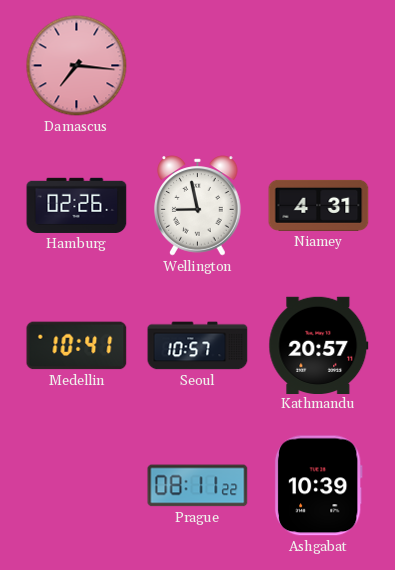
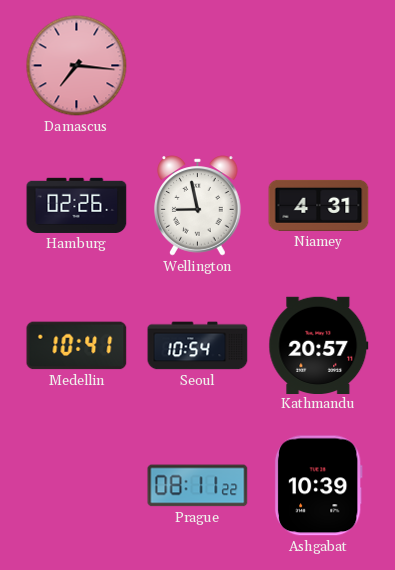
Seoul: 10:57 -> 10:54
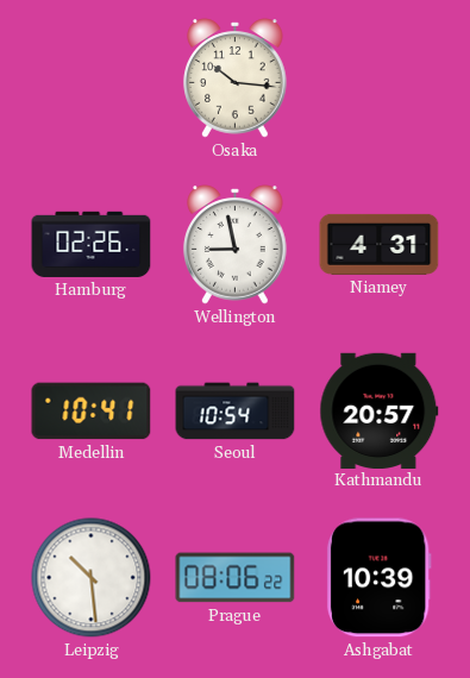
Damascus: 7:16 -> none
Osaka: none -> 10:16
Leipzig: none -> 10:29
Prague: 08:11 -> 08:06
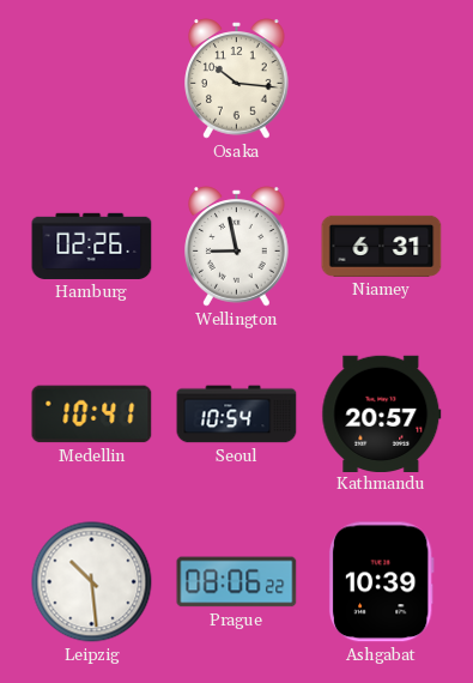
Niamey: 4:31 -> 6:31
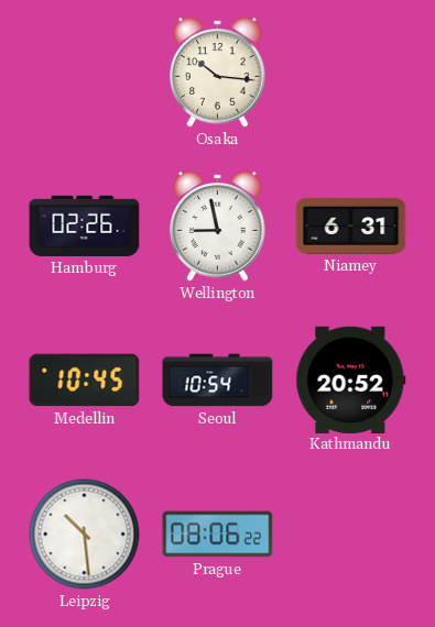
Medellin: 10:41 -> 10:45
Kathmandu: 20:57 -> 20:52
Ashgabat: 10:39 -> none
